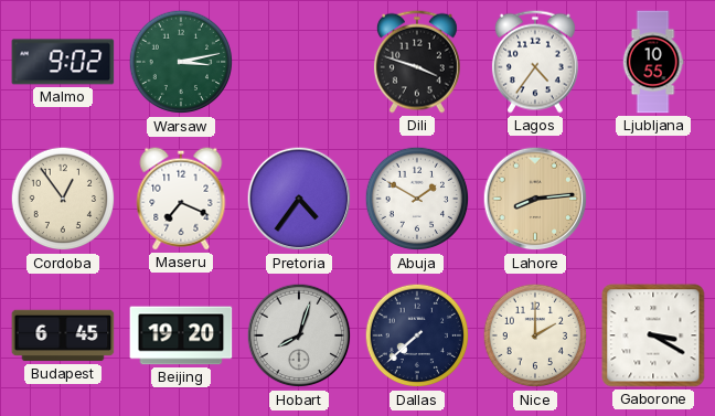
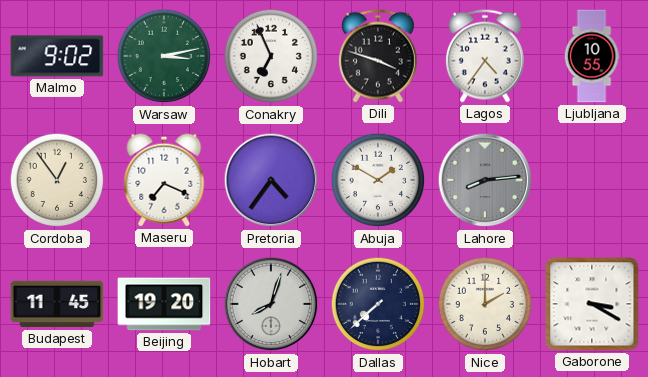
Conakry: none -> 6:56
Lahore dial: champagne -> grey
Budapest: 6:45 -> 11:45
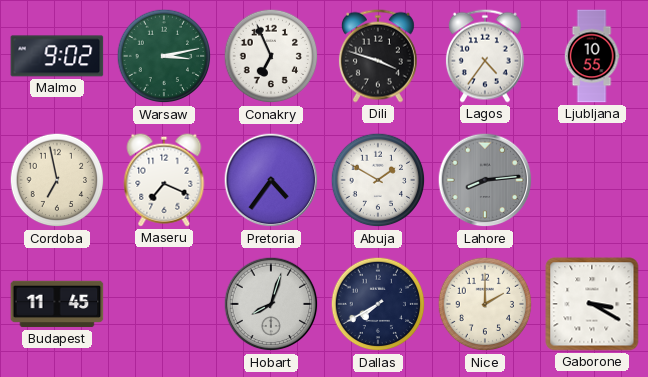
Cordoba: 12:54 -> 6:58
Beijing: 19:20 -> none
Dallas: 7:38 -> 7:40
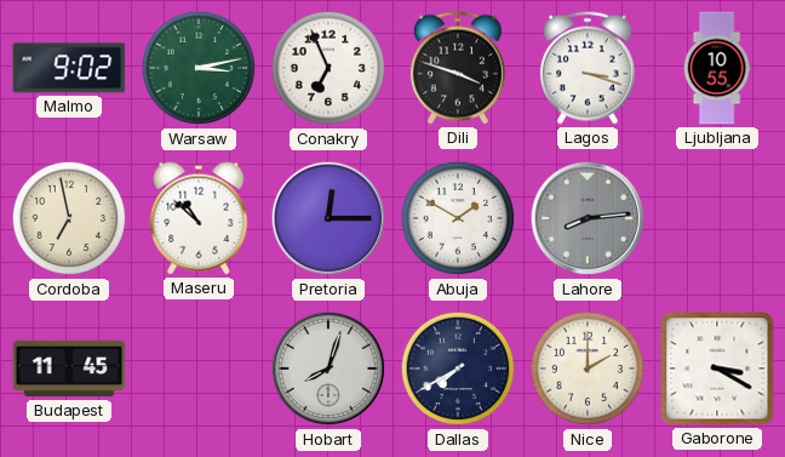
Lagos: 4:36 -> 3:18
Maseru: 7:19 -> 10:52
Pretoria: 4:36 -> 12:15
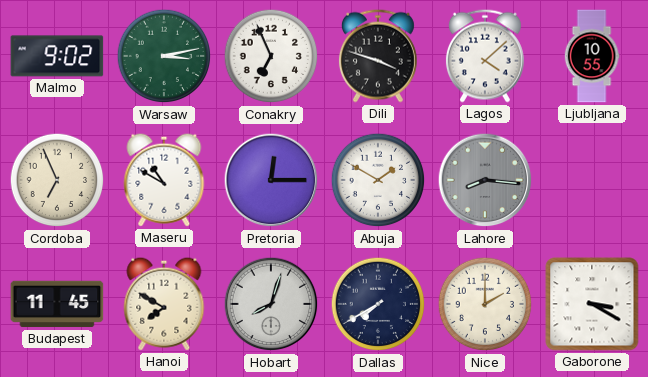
Lagos: 3:18 -> 4:08
Cordoba: 6:58 -> 6:56
Maseru: 10:52 -> 10:50
Lahore: 8:14 -> 8:16
Hanoi: none -> 7:50
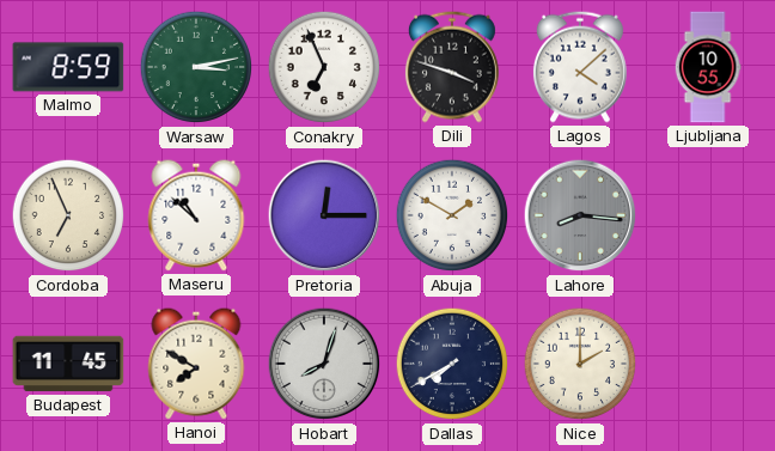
Malmo: 9:02 -> 8:59
Maseru: 10:50 -> 10:52
Gaborone: 3:20 -> none
